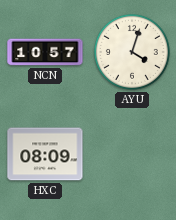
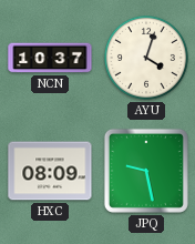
NCN: 10:57 -> 10:37
JPQ: none -> 9:28
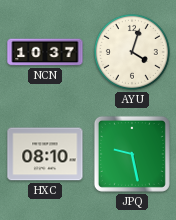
HXC: 08:09 -> 08:10
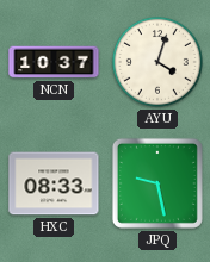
HXC: 08:10 -> 08:33
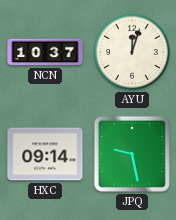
AYU: 4:03 -> 12:03
HXC: 08:33 -> 09:14
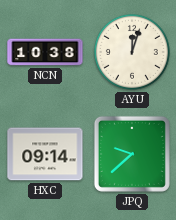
NCN: 10:37 -> 10:38
JPQ: 9:28 -> 9:38
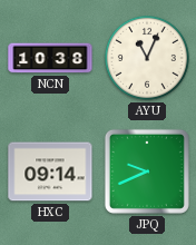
AYU: 12:03 -> 11:04
JPQ: 9:38 -> 9:41
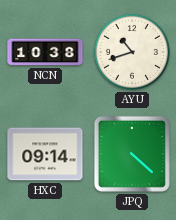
AYU: 11:04 -> 10:42
JPQ: 9:41 -> 4:22
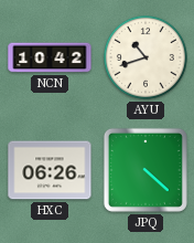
NCN: 10:38 -> 10:42
HXC: 09:14 -> 06:26
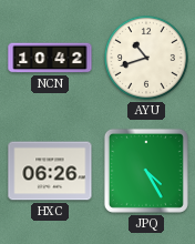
JPQ: 4:22 -> 4:25
